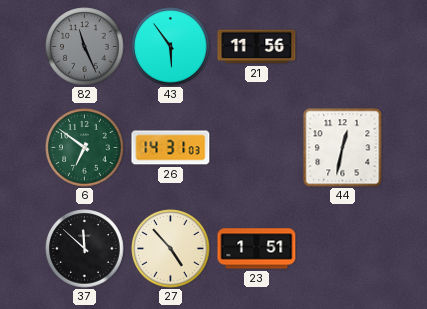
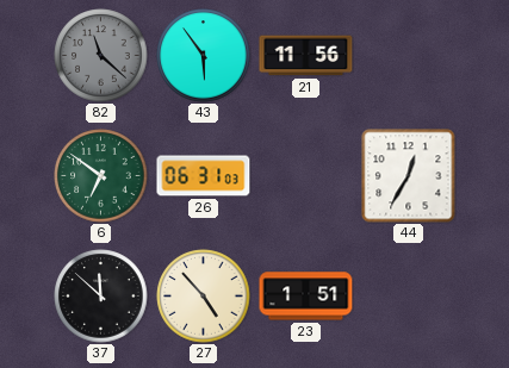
82: 11:26 -> 11:22
26: 14:31 -> 06:31
44: 12:32 -> 12:35
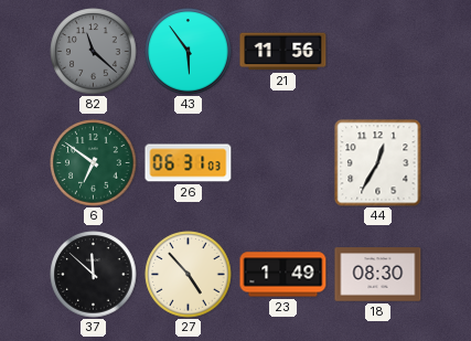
23: 1:51 -> 1:49
18: none -> 08:30
